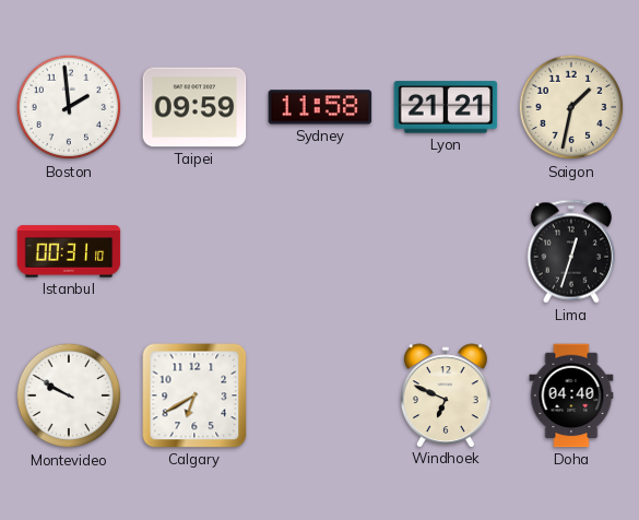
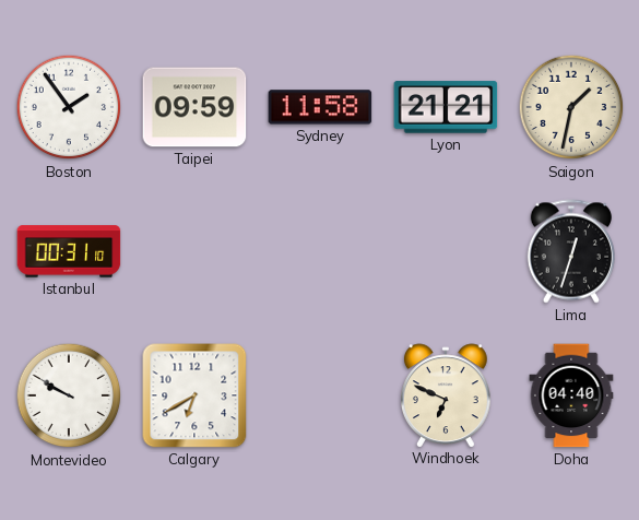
Boston: 1:59 -> 1:54
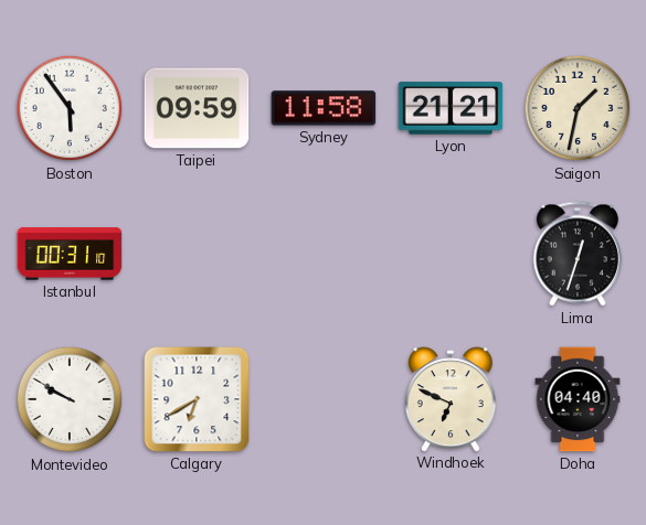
Boston: 1:54 -> 5:54
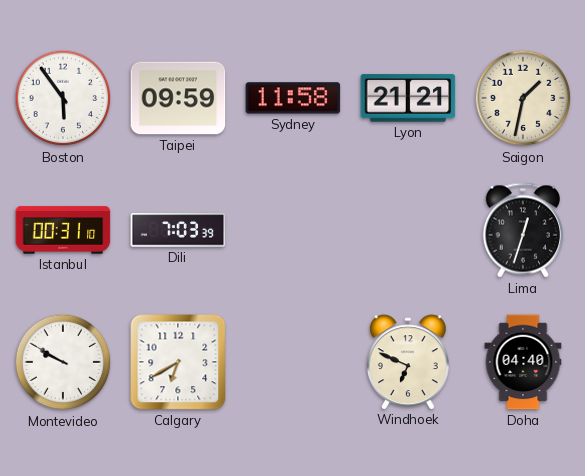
Dili: none -> 7:03
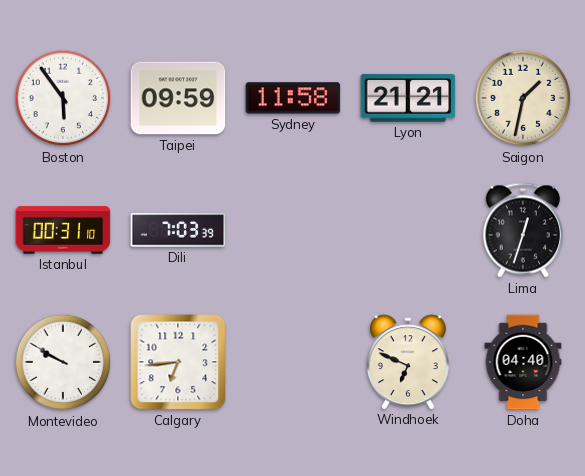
Calgary: 6:40 -> 6:44
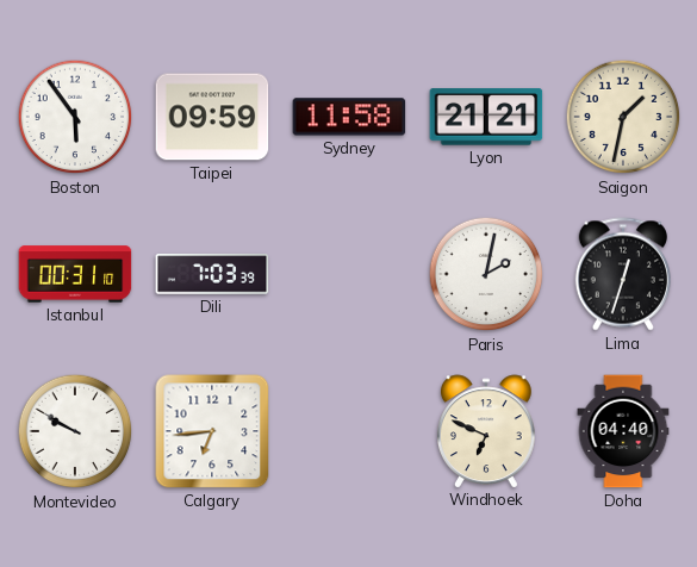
Paris: none -> 2:02
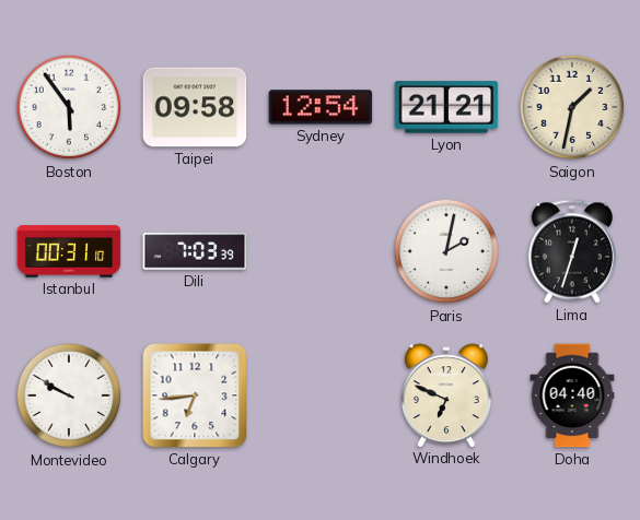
Taipei: 09:59 -> 09:58
Sydney: 11:58 -> 12:54
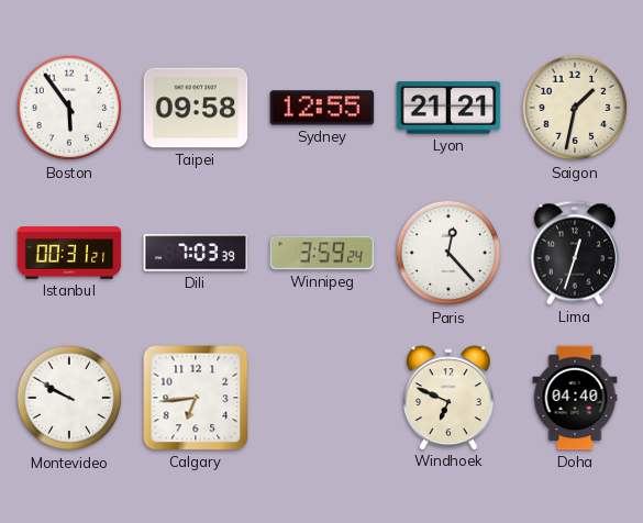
Sydney: 12:54 -> 12:55
Istanbul: 00:31:10 -> 00:31:21
Winnipeg: none -> 3:59
Paris: 2:02 -> 12:23
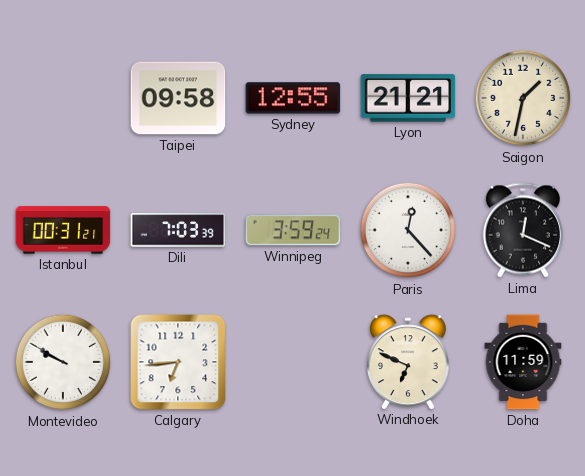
Boston: 5:54 -> none
Lima: 12:33 -> 12:19
Doha: 04:40 -> 11:59
